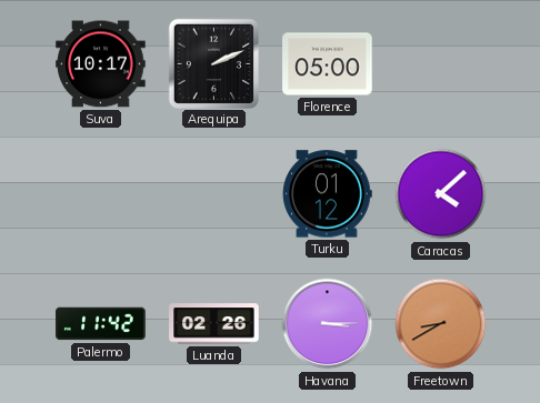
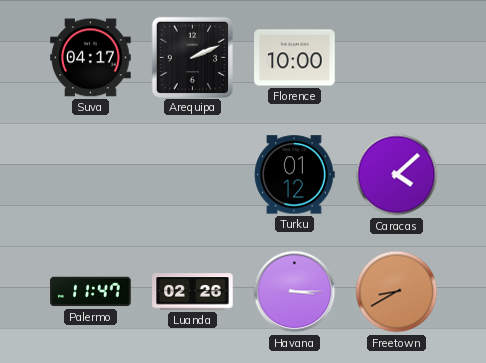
Suva: 10:17 -> 04:17
Florence: 05:00 -> 10:00
Palermo: 11:42 -> 11:47
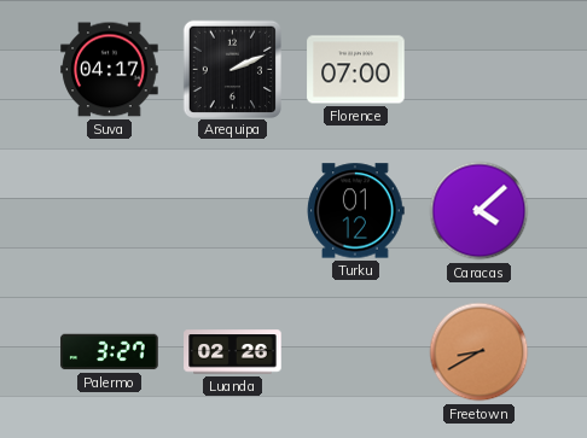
Florence: 10:00 -> 07:00
Palermo: 11:47 -> 3:27
Havana: 3:15 -> none
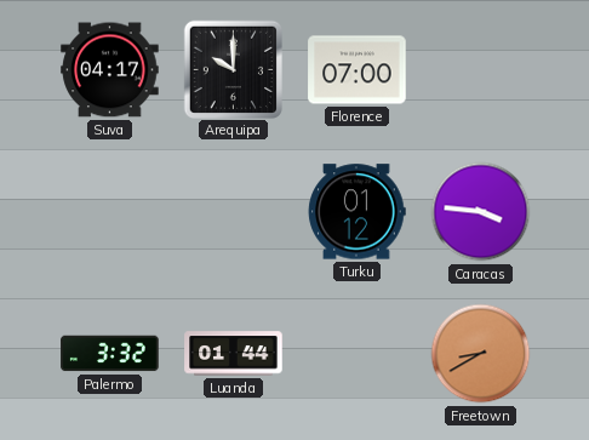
Arequipa: 2:11 -> 10:00
Caracas: 4:08 -> 3:46
Palermo: 3:27 -> 3:32
Luanda: 02:26 -> 01:44
